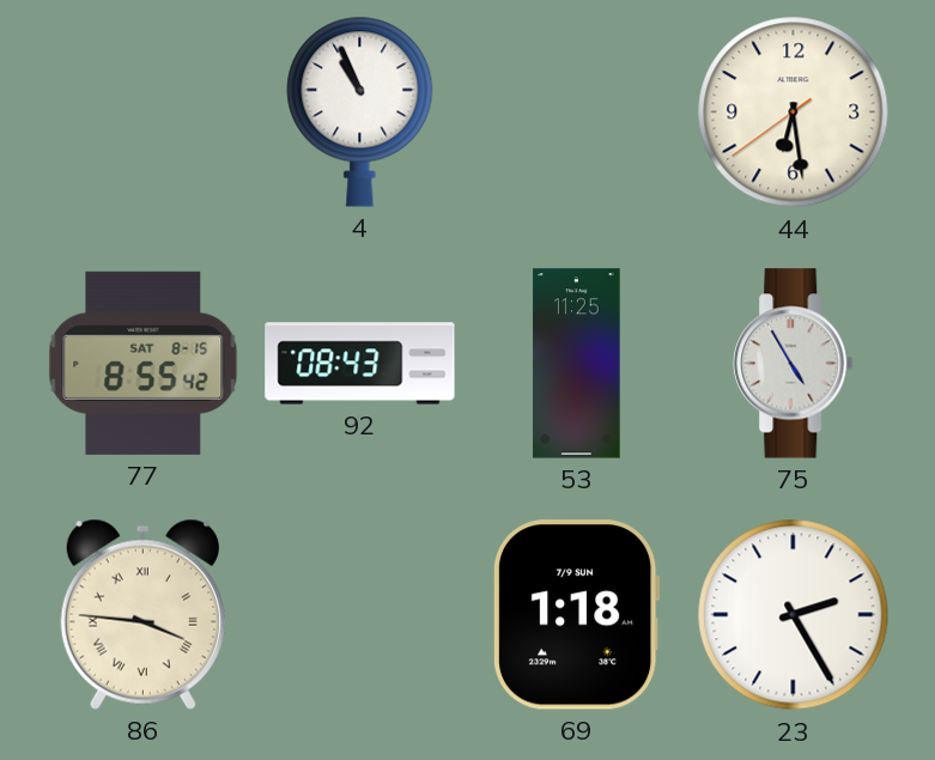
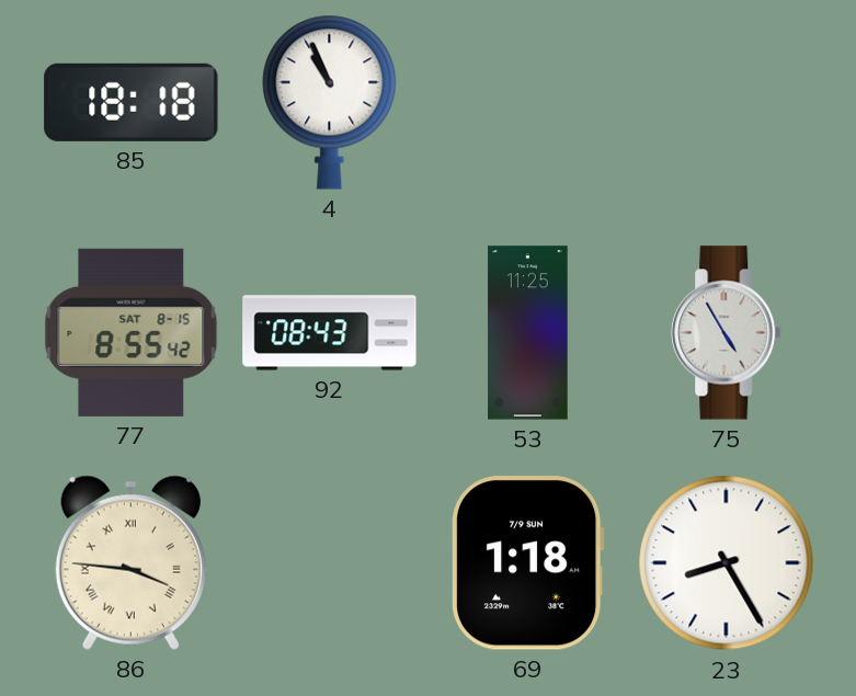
85: none -> 18:18
44: 6:28 -> none
23: 2:25 -> 8:25
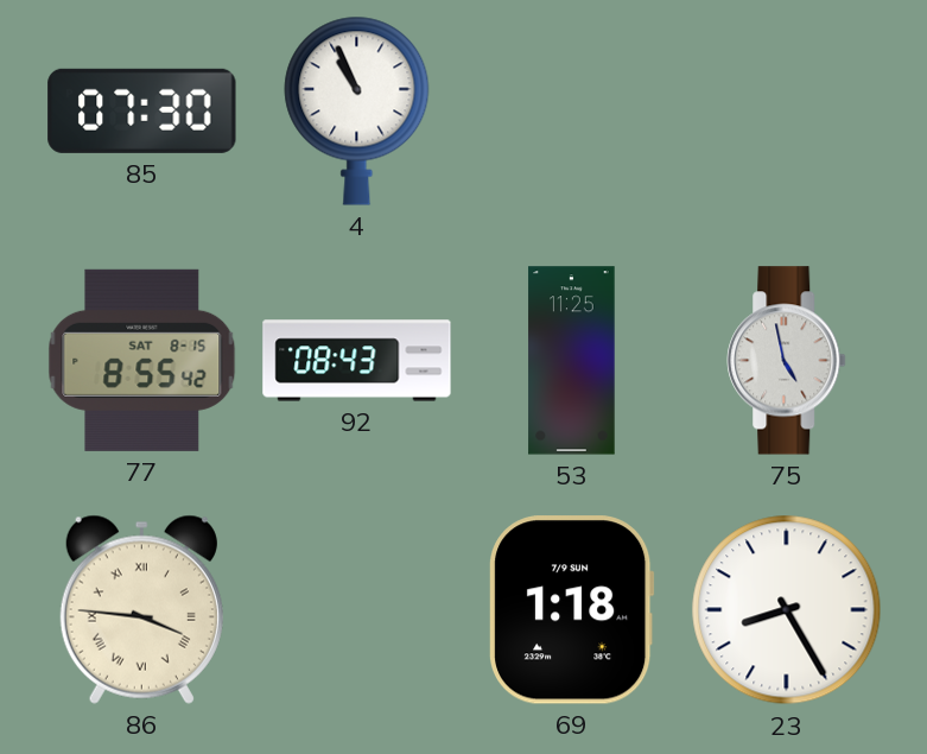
85: 18:18 -> 07:30
75: 4:55 -> 4:58
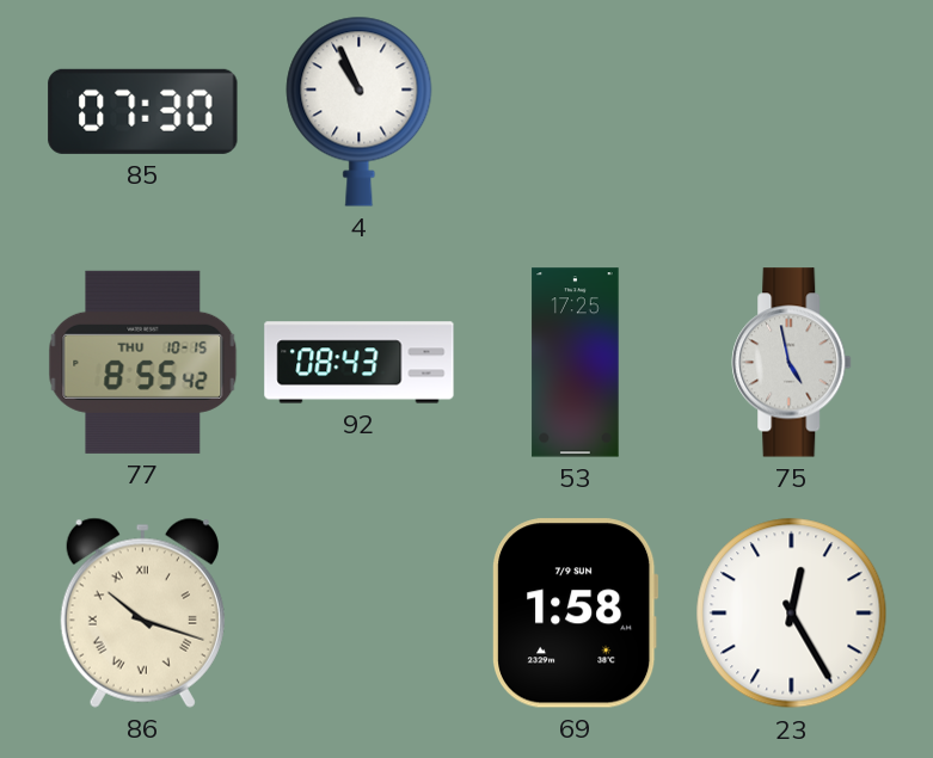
77 date: SAT 8-15 -> THU 10-15
53: 11:25 -> 17:25
86: 3:46 -> 10:18
69: 1:18 -> 1:58
23: 8:25 -> 12:25
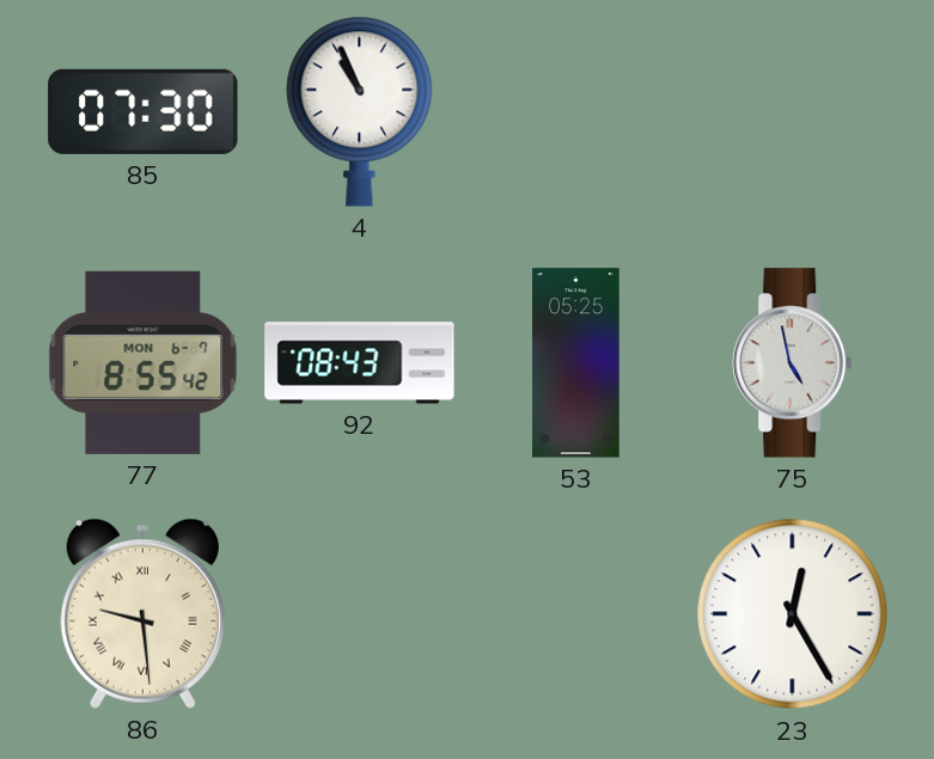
77 date: THU 10-15 -> MON 6-7
53: 17:25 -> 05:25
86: 10:18 -> 9:29
69: 1:58 -> none
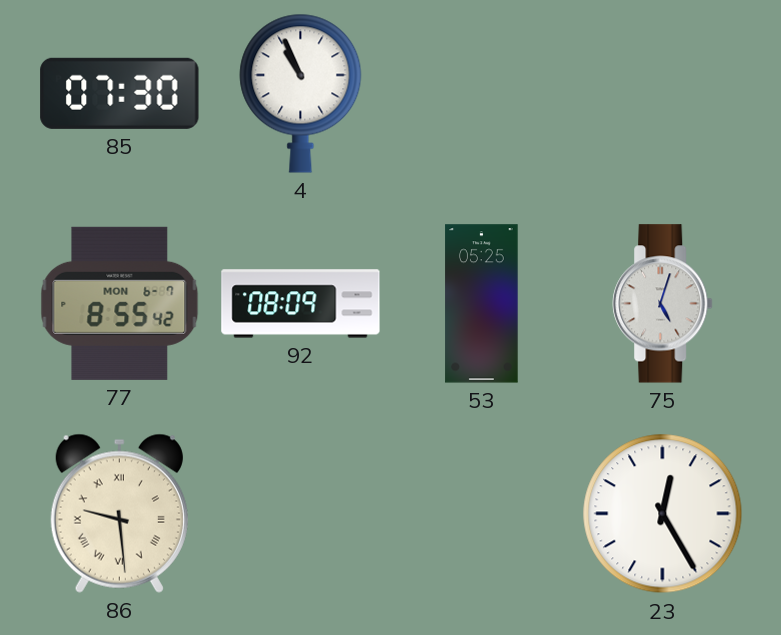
92: 08:43 -> 08:09
75: 4:58 -> 5:03
